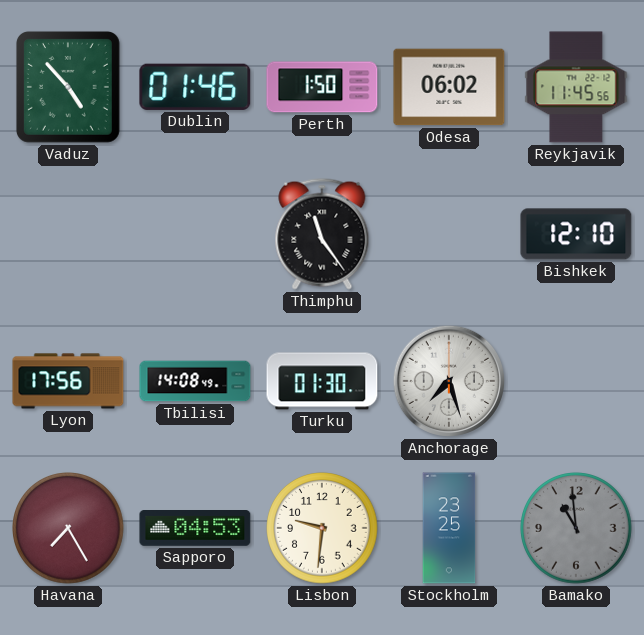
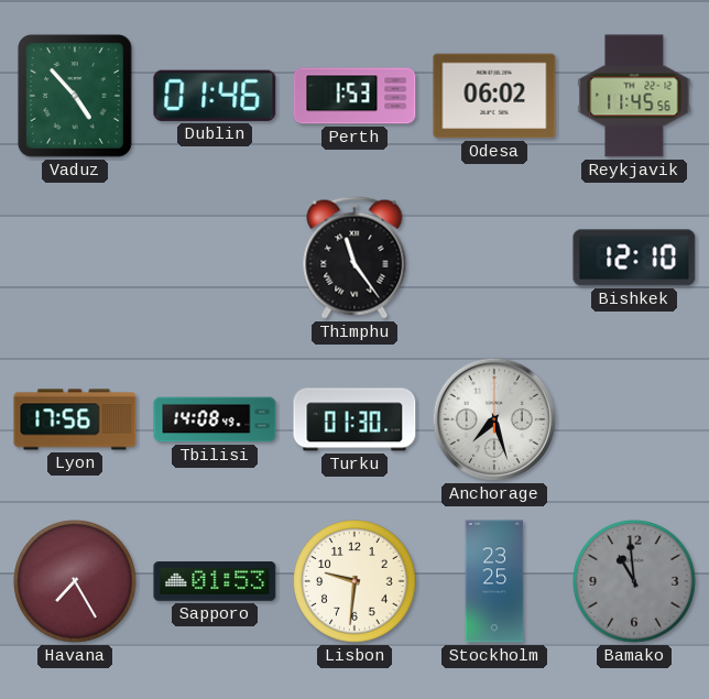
Perth: 1:50 -> 1:53
Sapporo: 04:53 -> 01:53
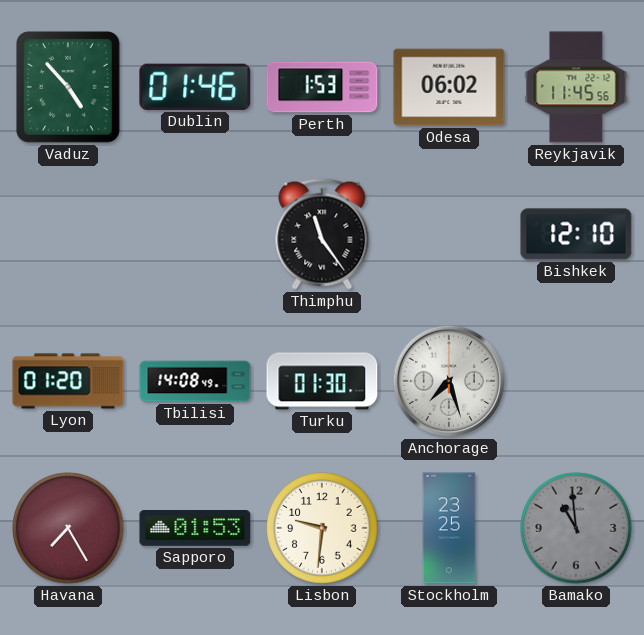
Lyon: 17:56 -> 01:20
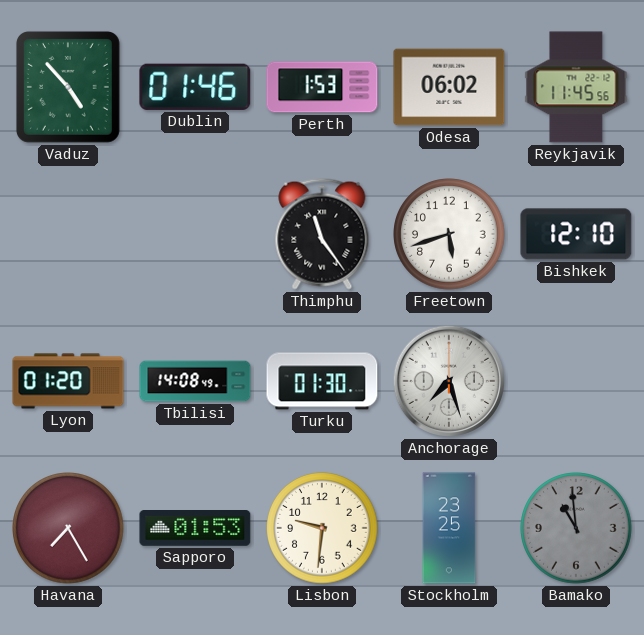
Freetown: none -> 5:42
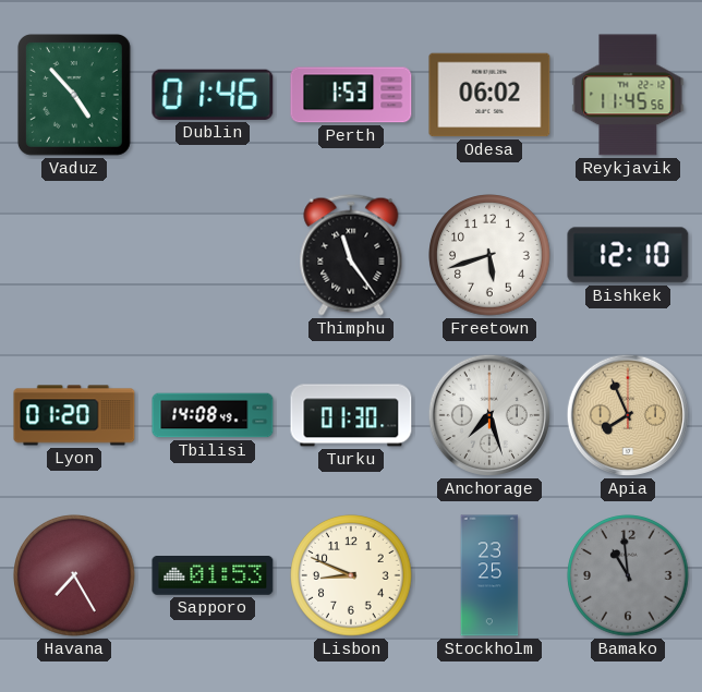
Apia: none -> 7:56
Lisbon: 9:31 -> 8:49
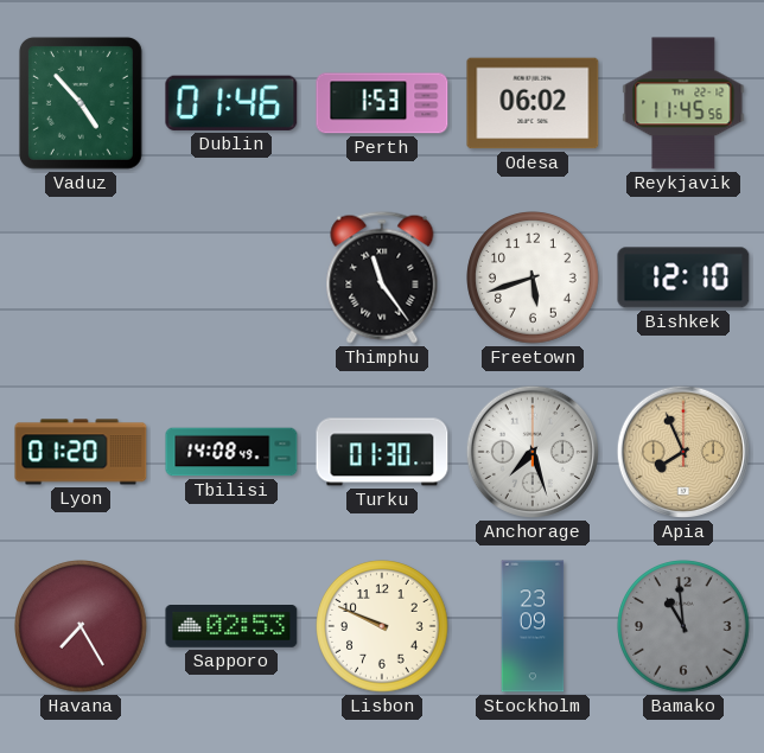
Sapporo: 01:53 -> 02:53
Lisbon: 8:49 -> 9:49
Stockholm: 23:25 -> 23:09
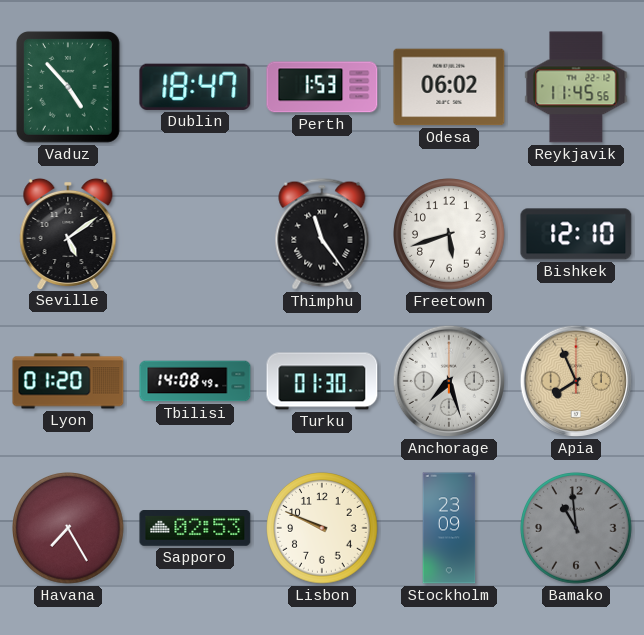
Dublin: 01:46 -> 18:47
Seville: none -> 5:09
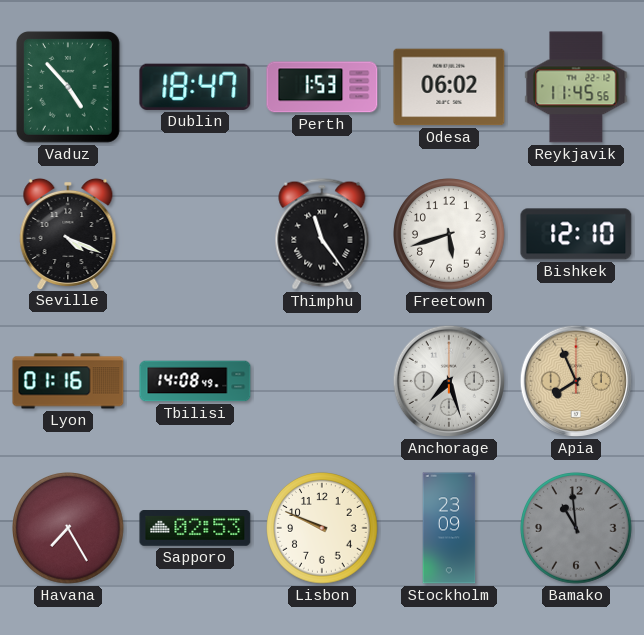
Seville: 5:09 -> 4:19
Lyon: 01:20 -> 01:16
Turku: 01:30 -> none
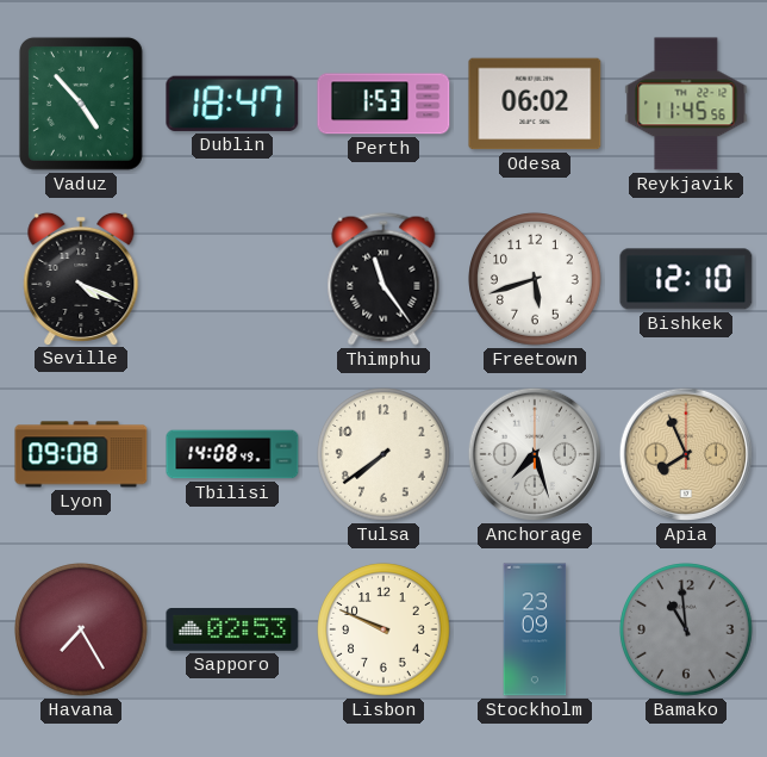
Lyon: 01:16 -> 09:08
Tulsa: none -> 7:39
